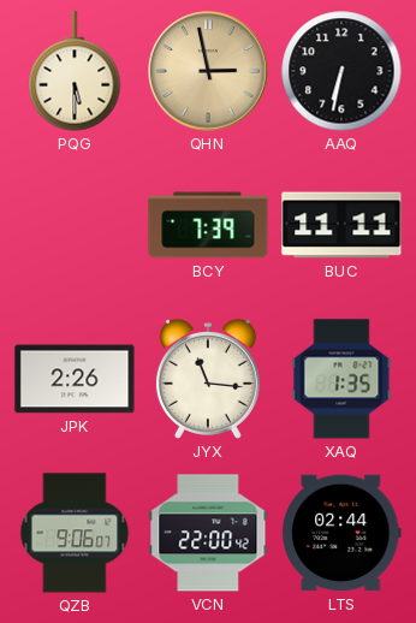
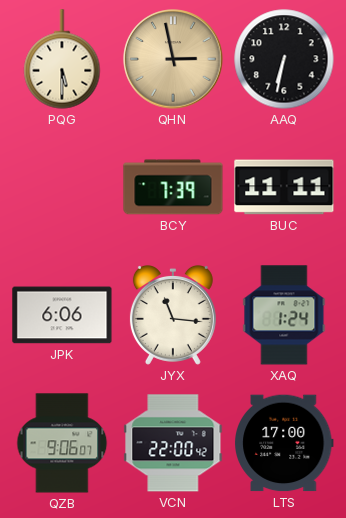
JPK: 2:26 -> 6:06
XAQ: 1:35 -> 1:24
LTS: 02:44 -> 17:00
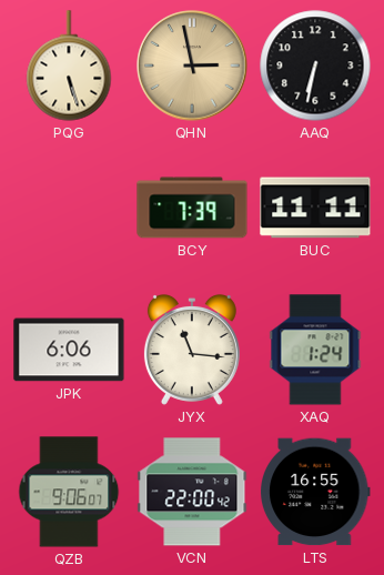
PQG: 5:30 -> 5:27
LTS: 17:00 -> 16:55
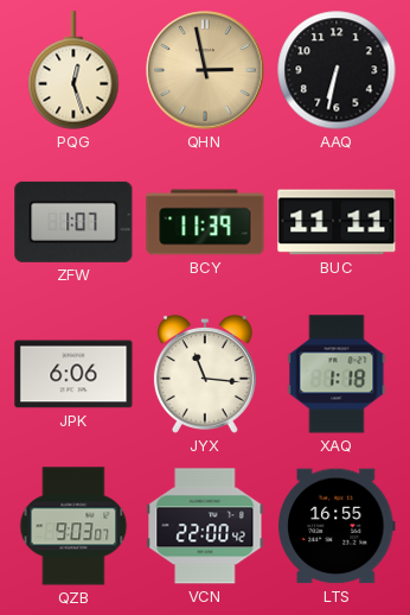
PQG: 5:27 -> 12:27
ZFW: none -> 1:07
BCY: 7:39 -> 11:39
XAQ: 1:24 -> 1:18
QZB: 9:06 -> 9:03
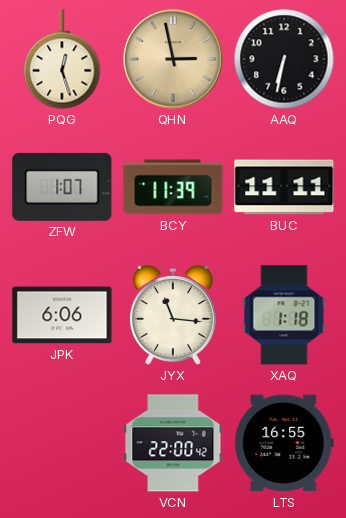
QZB: 9:03 -> none
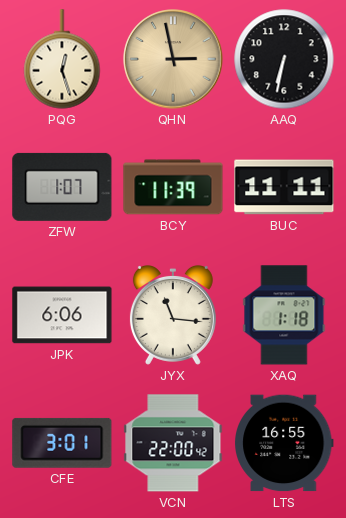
CFE: none -> 3:01
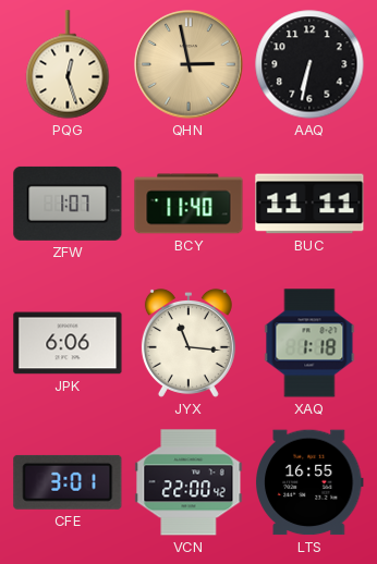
BCY: 11:39 -> 11:40
